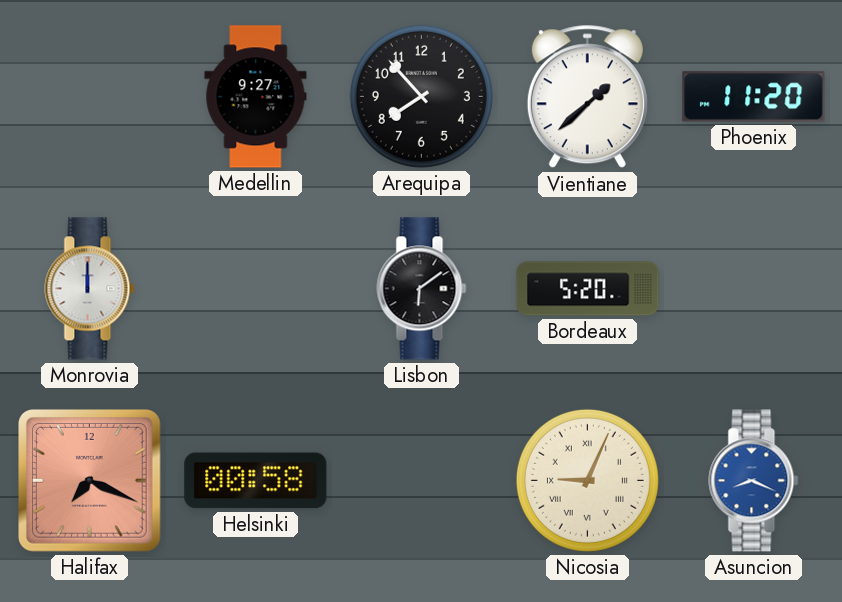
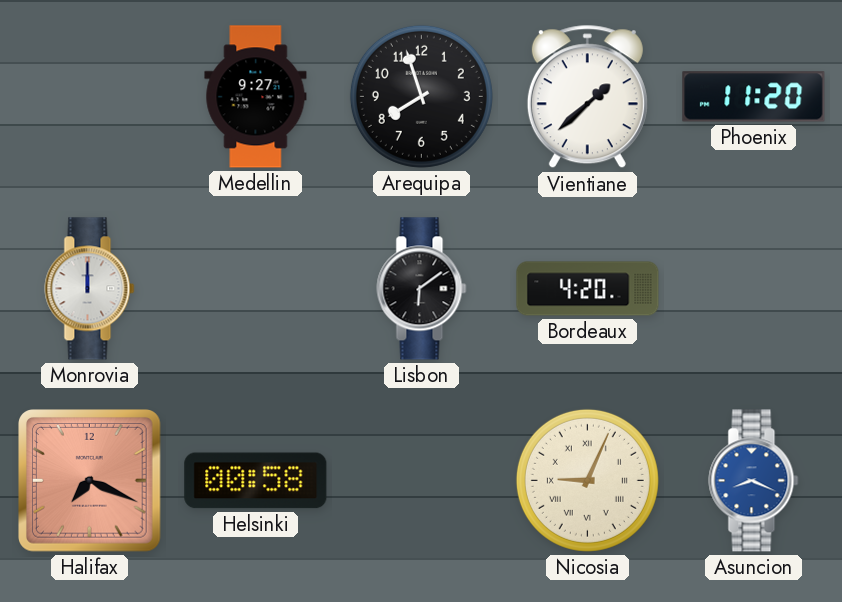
Arequipa: 7:53 -> 7:57
Bordeaux: 5:20 -> 4:20
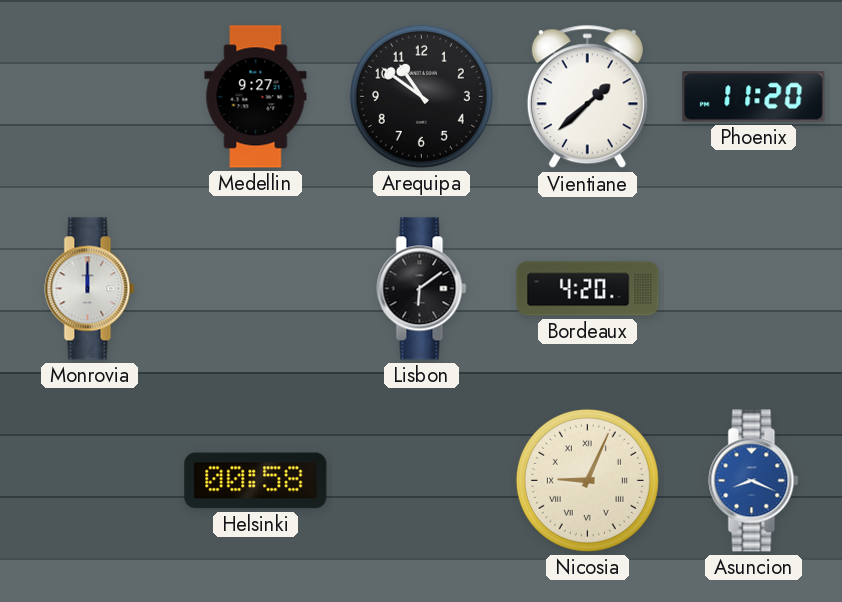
Arequipa: 7:57 -> 10:51
Halifax: 7:19 -> none
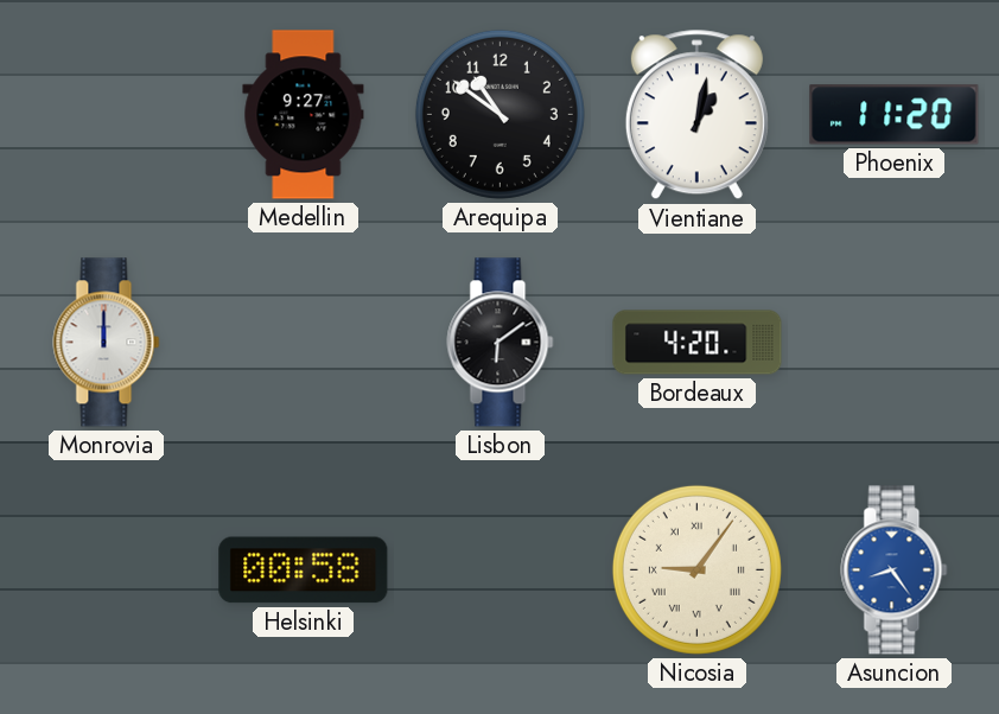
Vientiane: 1:38 -> 1:02
Nicosia: 9:04 -> 9:06
Asuncion: 8:19 -> 8:24
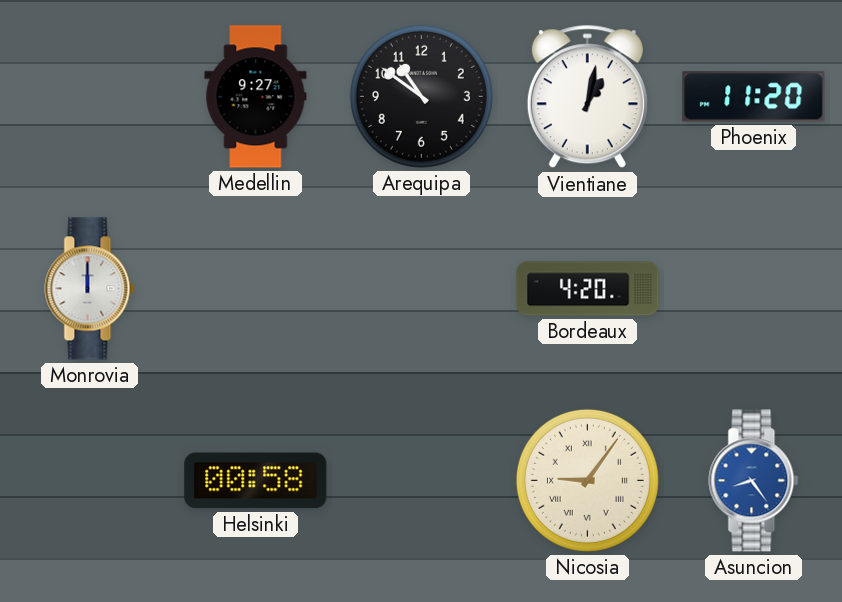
Lisbon: 6:09 -> none
